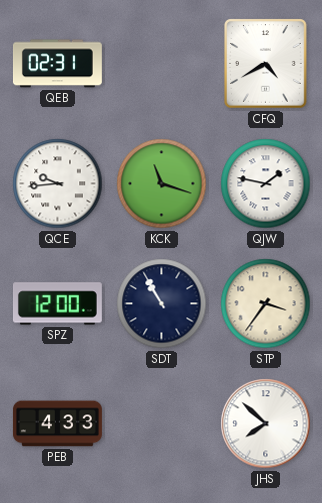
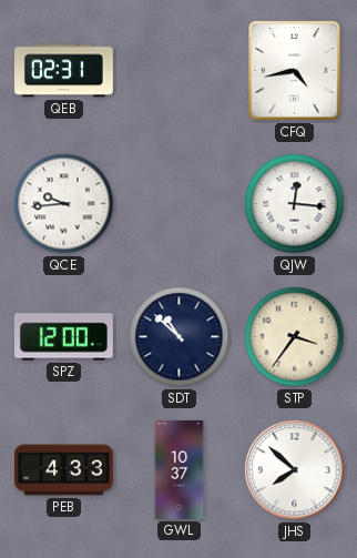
CFQ: 4:40 -> 4:43
KCK: 11:18 -> none
QJW: 1:47 -> 12:16
SDT: 10:55 -> 10:52
GWL: none -> 10:37
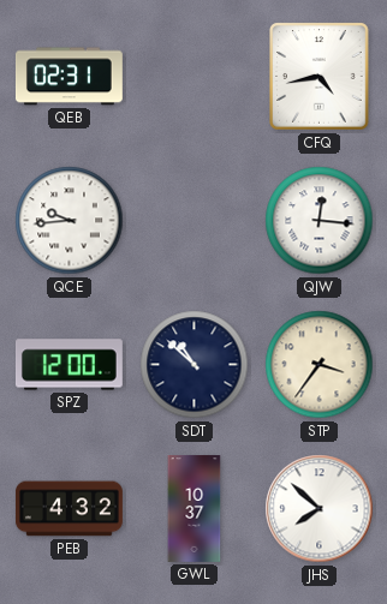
PEB: 4:33 -> 4:32
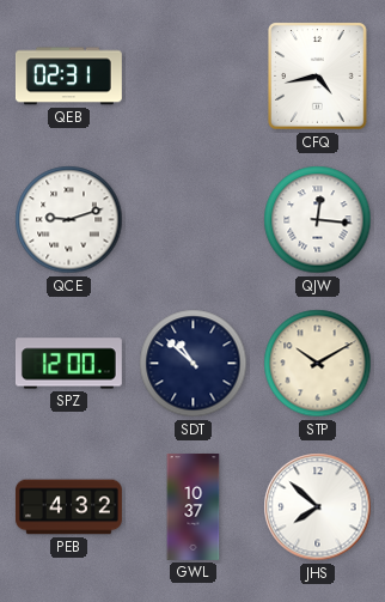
QCE: 9:44 -> 9:12
STP: 3:36 -> 10:10
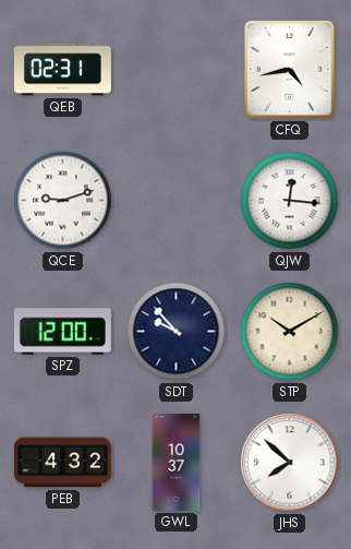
SDT: 10:52 -> 9:53
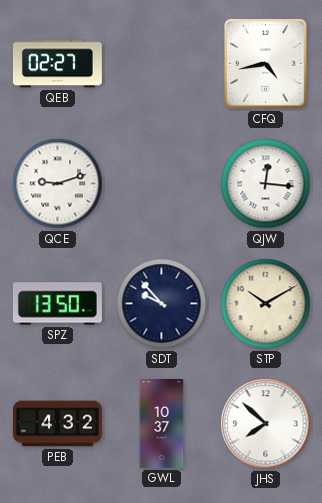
QEB: 02:31 -> 02:27
SPZ: 12:00 -> 13:50
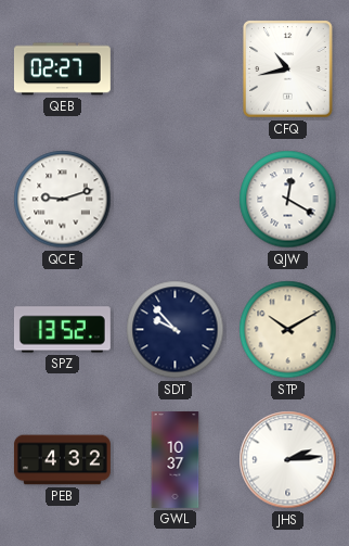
CFQ: 4:43 -> 10:43
QJW: 12:16 -> 12:20
SPZ: 13:50 -> 13:52
JHS: 7:52 -> 2:14
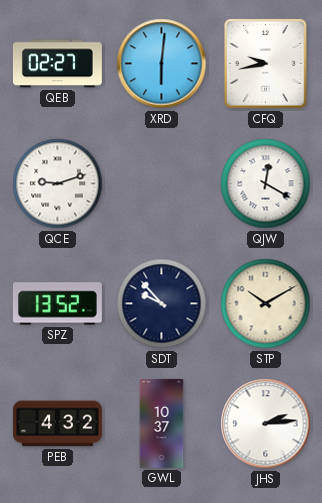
XRD: none -> 6:01
CFQ: 10:43 -> 9:43
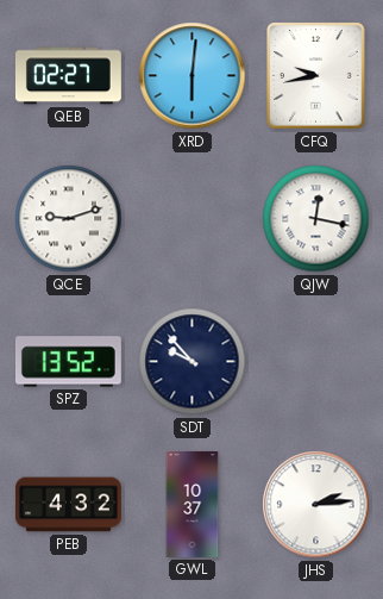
QJW: 12:20 -> 12:17
STP: 10:10 -> none
